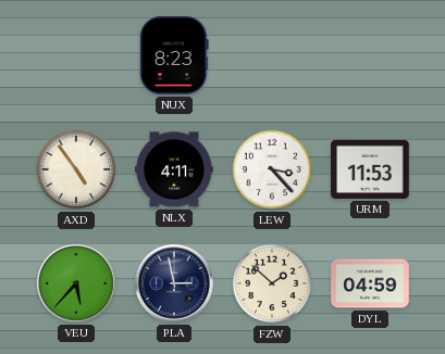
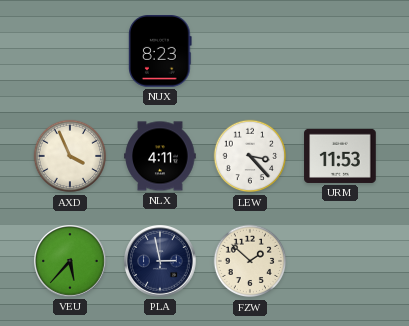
AXD: 4:54 -> 3:56
DYL: 04:59 -> none
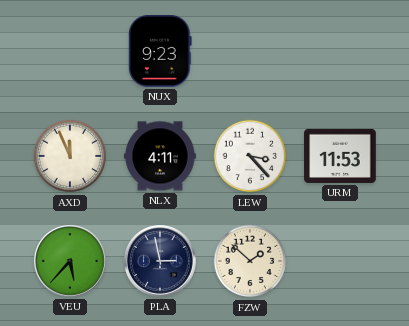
NUX: 8:23 -> 9:23
AXD: 3:56 -> 11:56
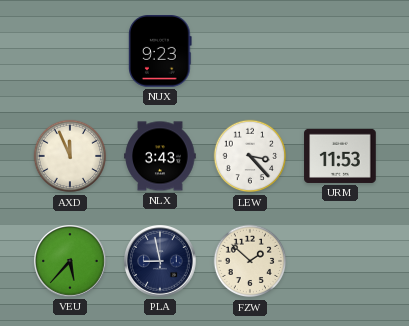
NLX: 4:11 -> 3:43
PLA: 2:58 -> 8:58
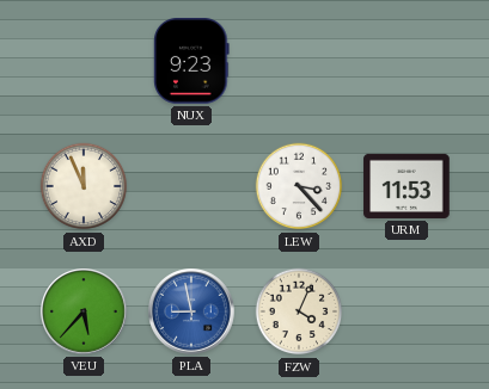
NLX: 3:43 -> none
PLA dial: navy -> blue
FZW: 1:52 -> 4:04
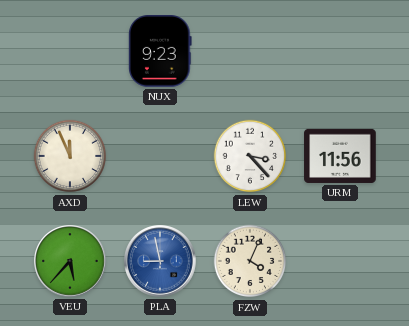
URM: 11:53 -> 11:56
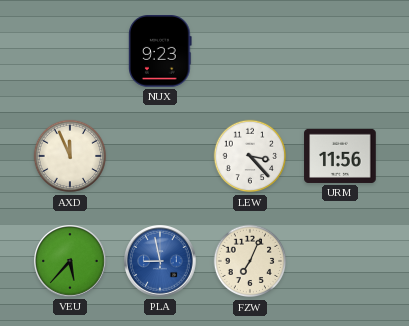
FZW: 4:04 -> 7:04
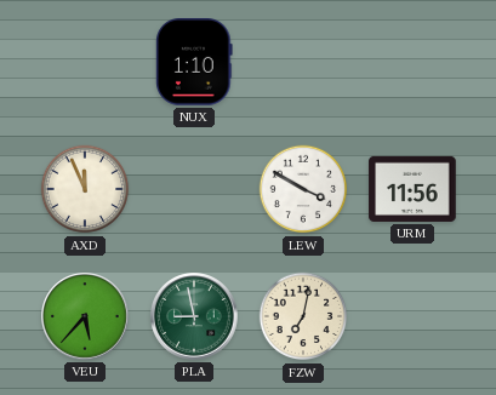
NUX: 9:23 -> 1:10
LEW: 3:23 -> 3:50
PLA dial: blue -> green
FZW: 7:04 -> 7:02
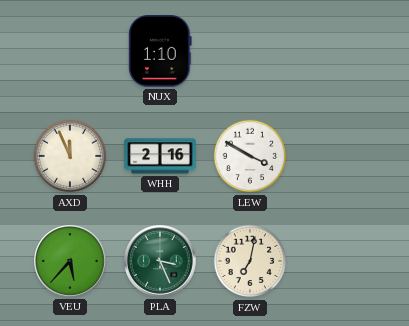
WHH: none -> 2:16
URM: 11:56 -> none
PLA: 8:58 -> 3:26
